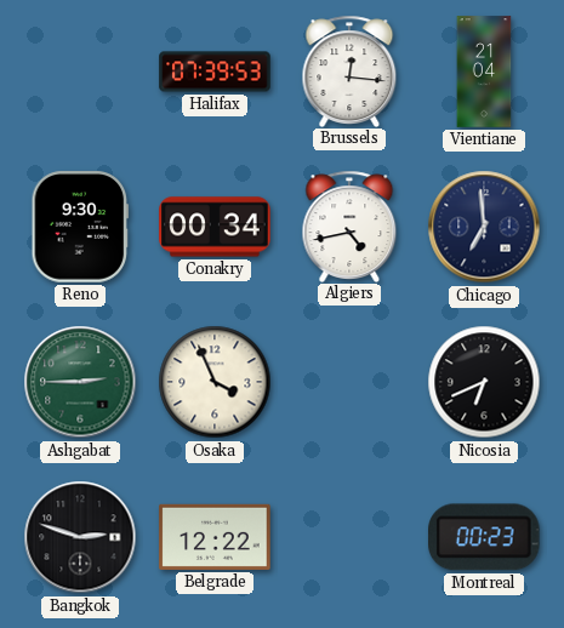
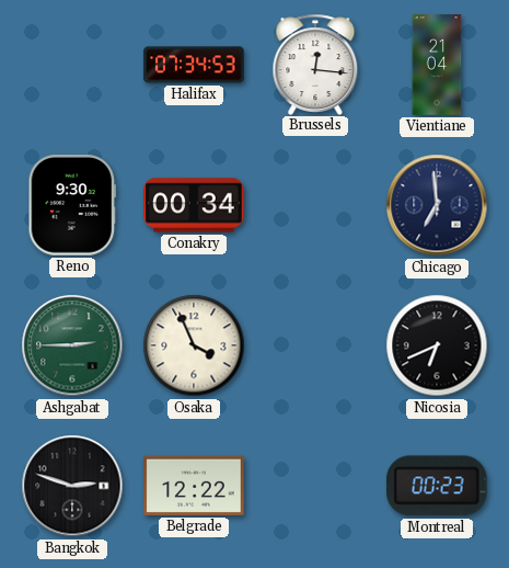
Halifax: 07:39 -> 07:34
Algiers: 4:43 -> none
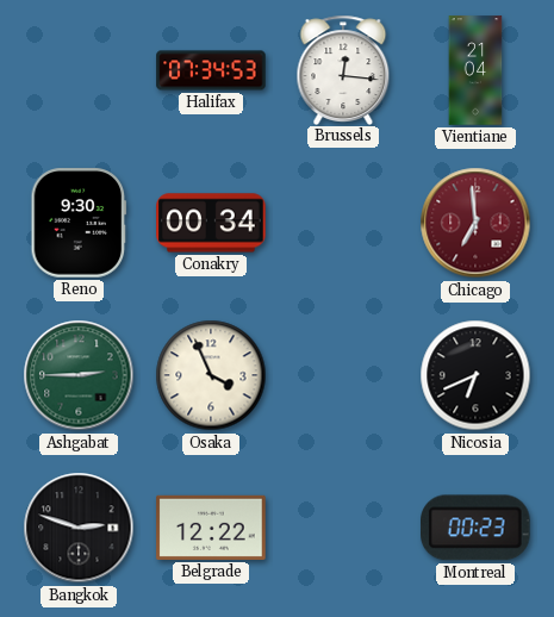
Chicago dial: navy -> burgundy
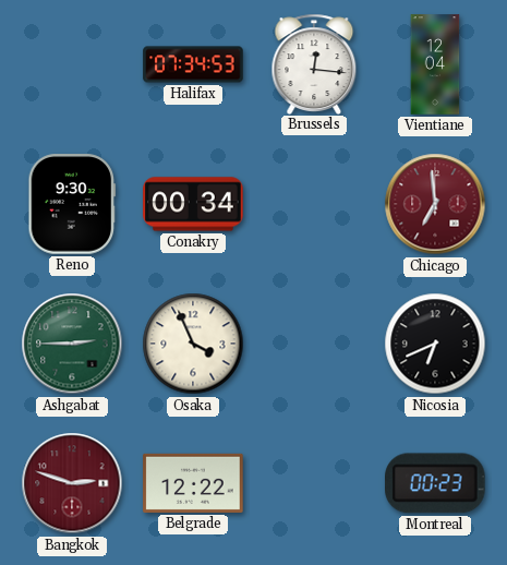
Vientiane: 21:04 -> 12:04
Bangkok dial: black -> burgundy
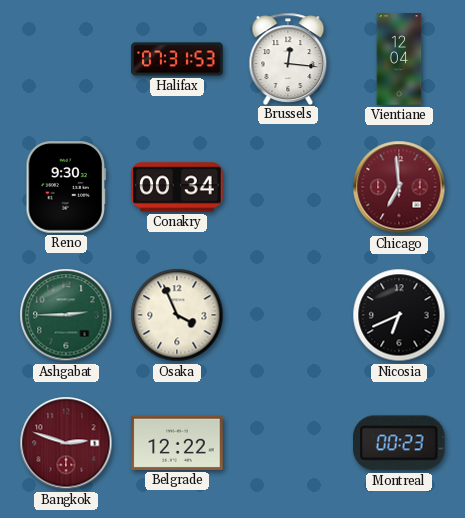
Halifax: 07:34 -> 07:31
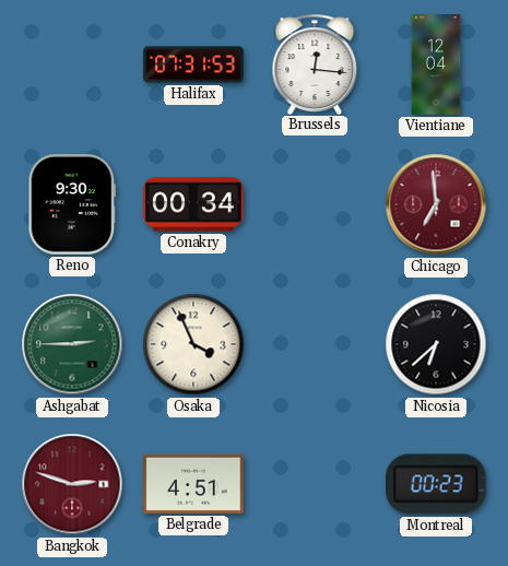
Nicosia: 6:41 -> 6:38
Belgrade: 12:22 -> 4:51
